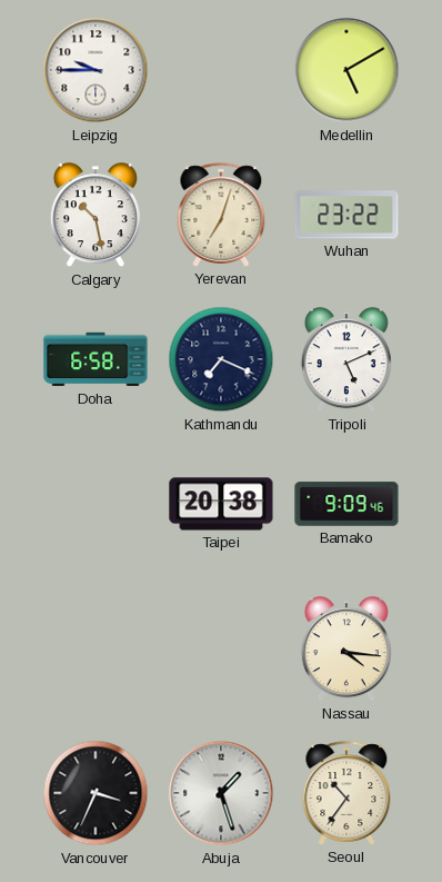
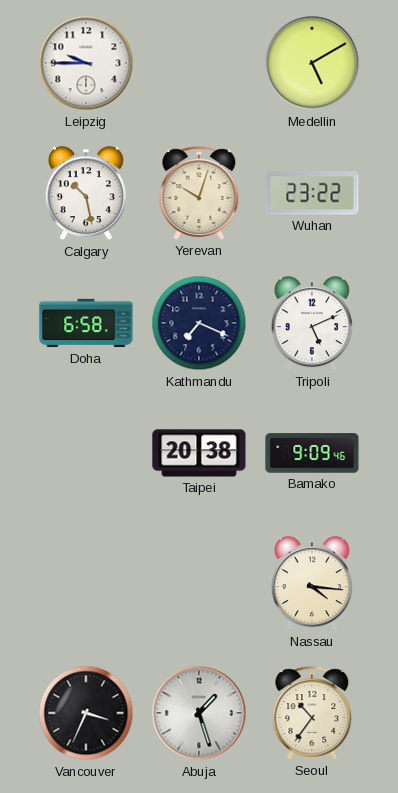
Yerevan: 7:03 -> 10:03
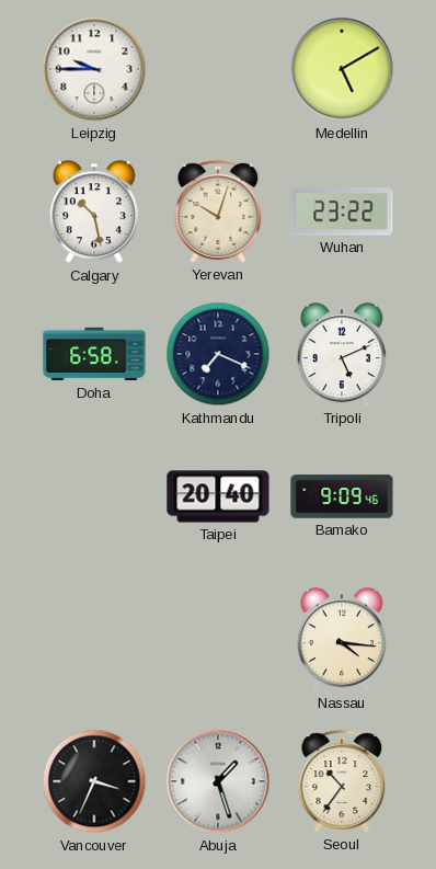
Taipei: 20:38 -> 20:40
